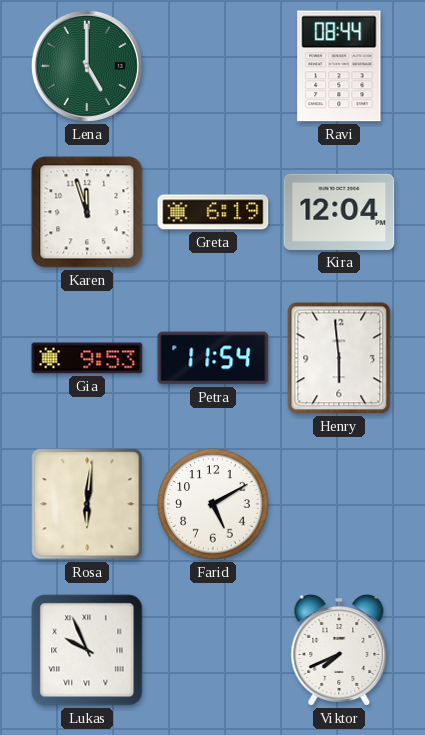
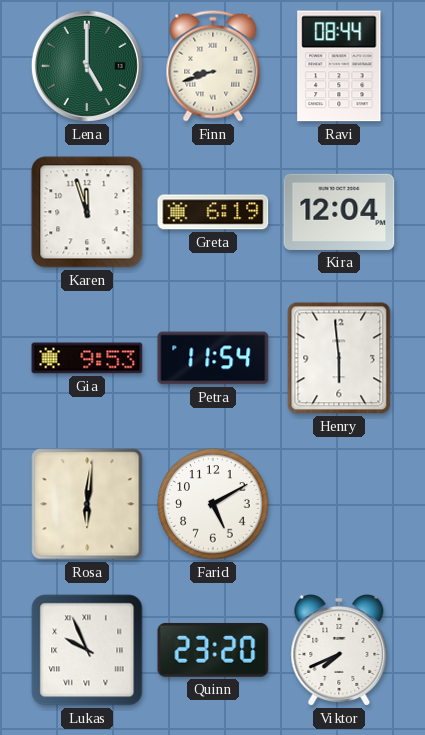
Finn: none -> 8:42
Quinn: none -> 23:20
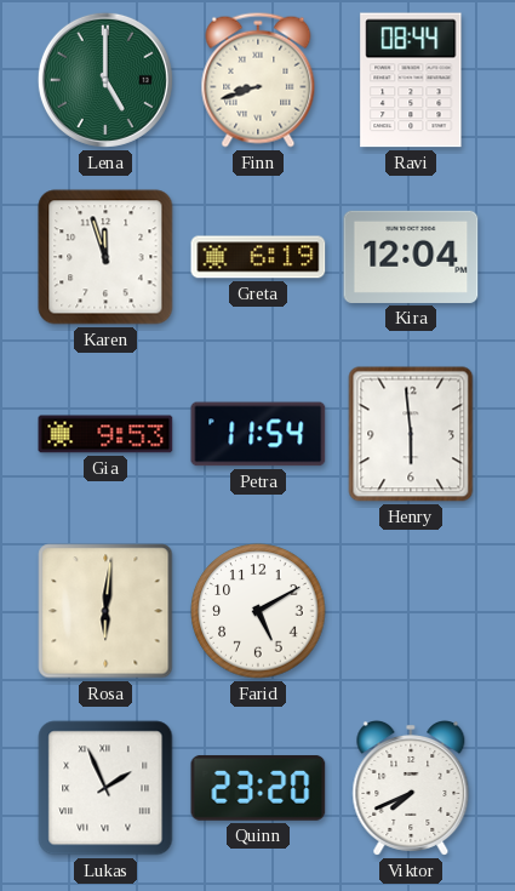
Lukas: 9:56 -> 1:56
